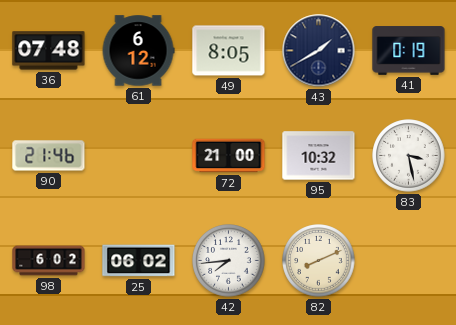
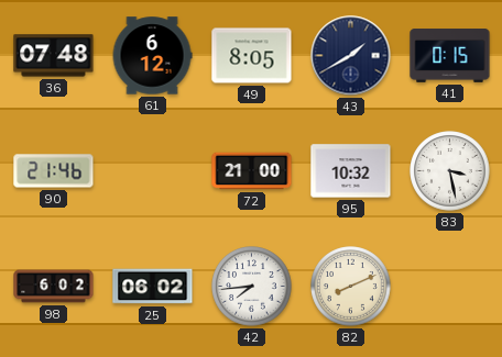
41: 0:19 -> 0:15
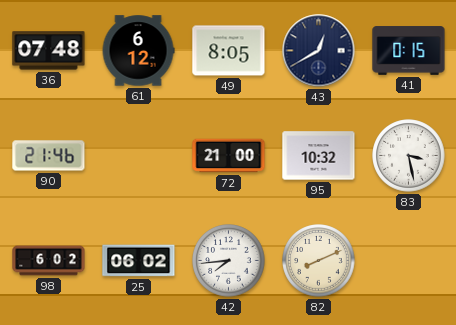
43: 1:40 -> 12:40
